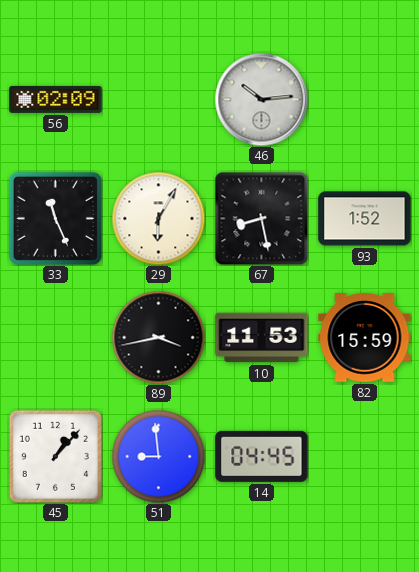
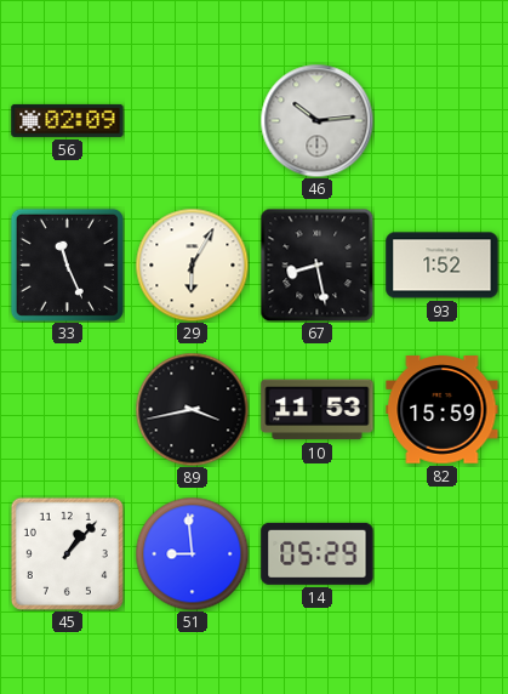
14: 04:45 -> 05:29
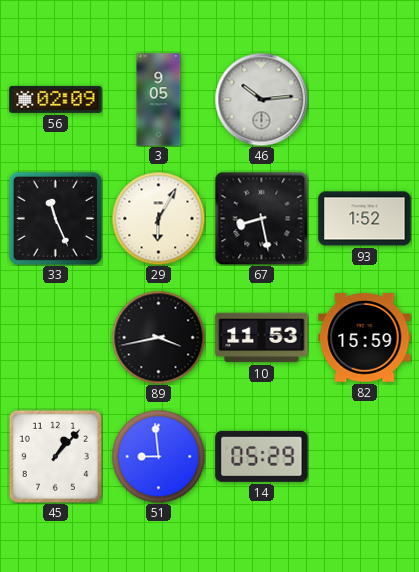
3: none -> 9:05
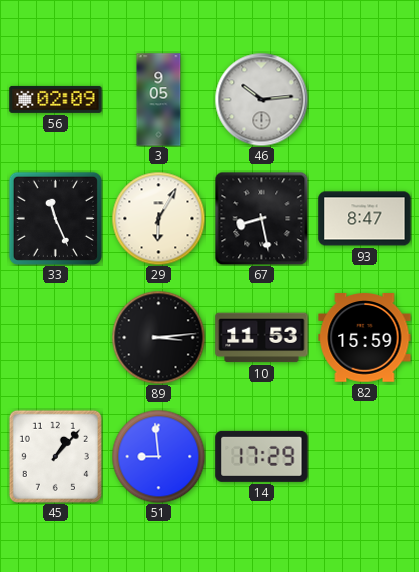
93: 1:52 -> 8:47
89: 3:43 -> 3:14
14: 05:29 -> 17:29
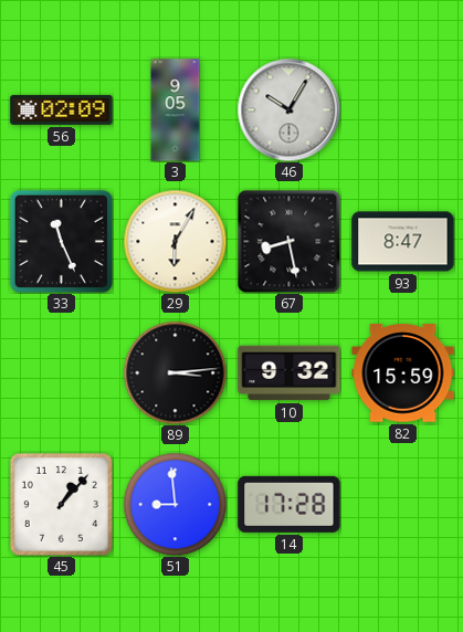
46: 10:14 -> 10:05
10: 11:53 -> 9:32
14: 17:29 -> 17:28
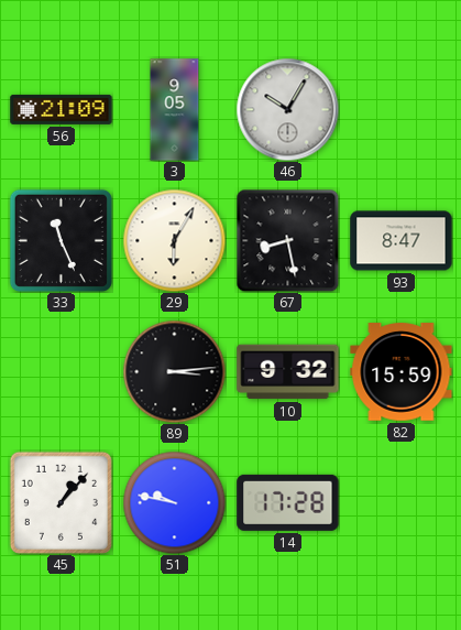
56: 02:09 -> 21:09
51: 8:59 -> 9:47
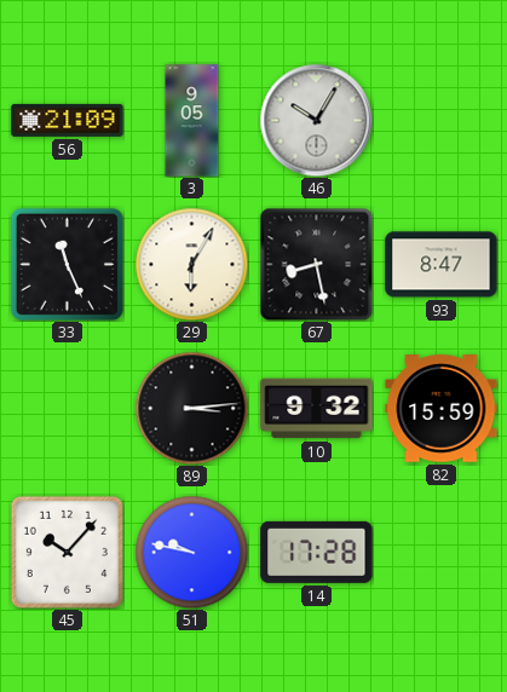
45: 1:07 -> 10:07
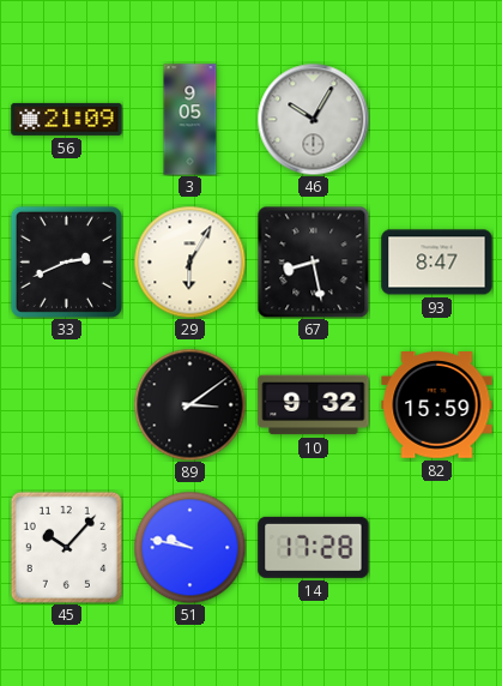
33: 11:26 -> 2:41
89: 3:14 -> 3:09
